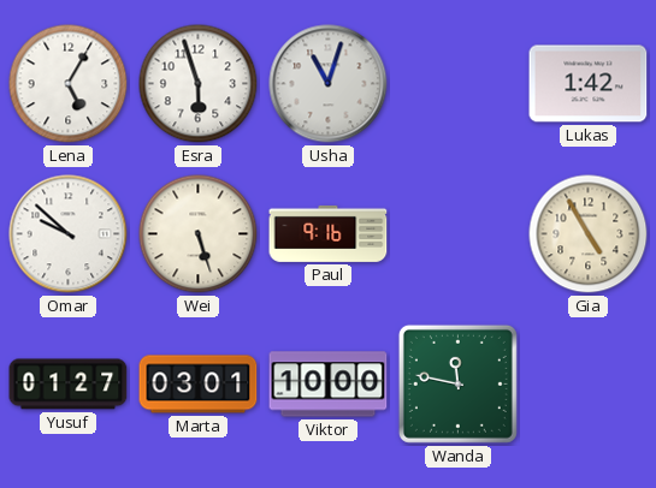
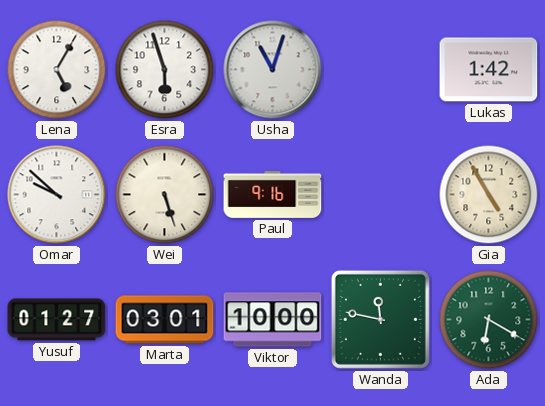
Ada: none -> 6:20
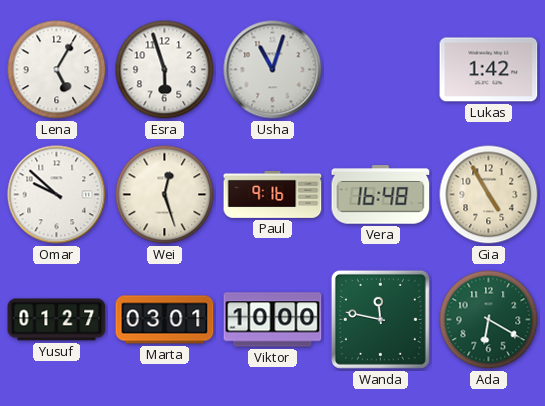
Wei: 5:27 -> 12:27
Vera: none -> 16:48
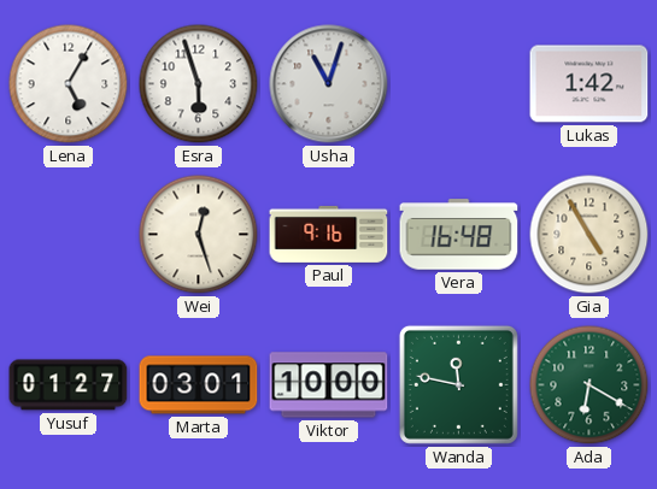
Omar: 9:52 -> none
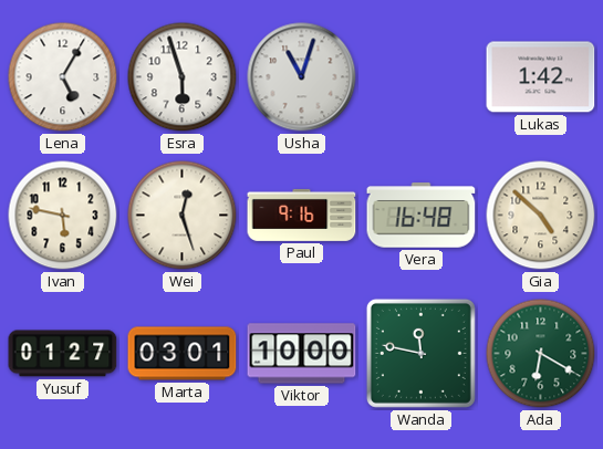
Ivan: none -> 5:47
Gia: 4:55 -> 4:52
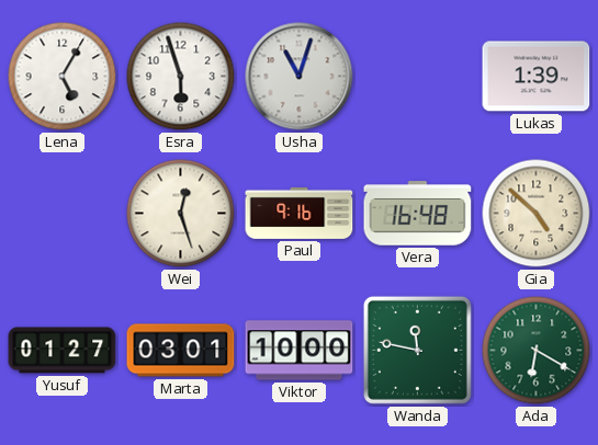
Lukas: 1:42 -> 1:39
Ivan: 5:47 -> none
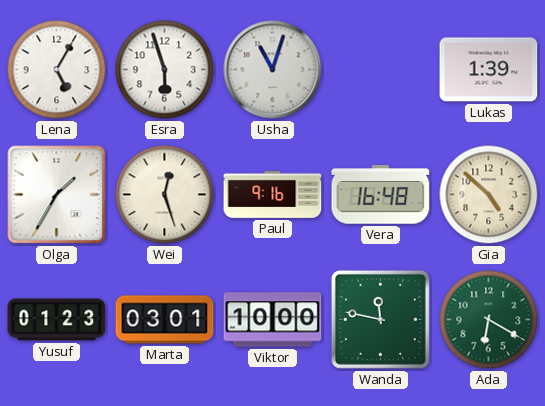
Olga: none -> 1:35
Yusuf: 01:27 -> 01:23
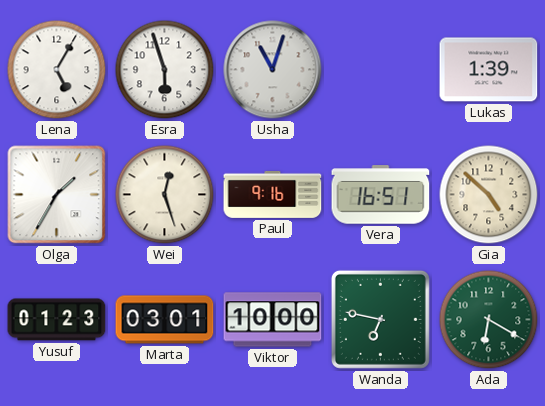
Vera: 16:48 -> 16:51
Wanda: 11:47 -> 6:47
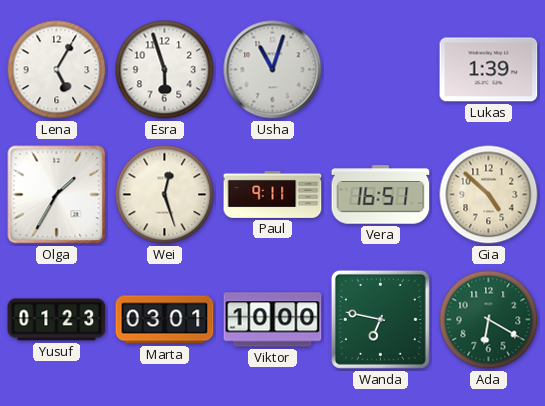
Paul: 9:16 -> 9:11
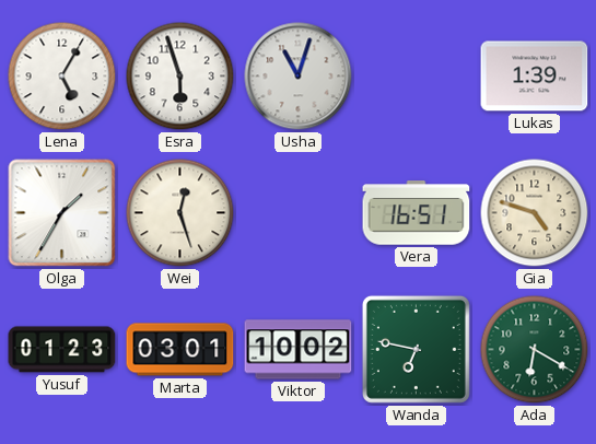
Paul: 9:11 -> none
Gia: 4:52 -> 4:48
Viktor: 10:00 -> 10:02
